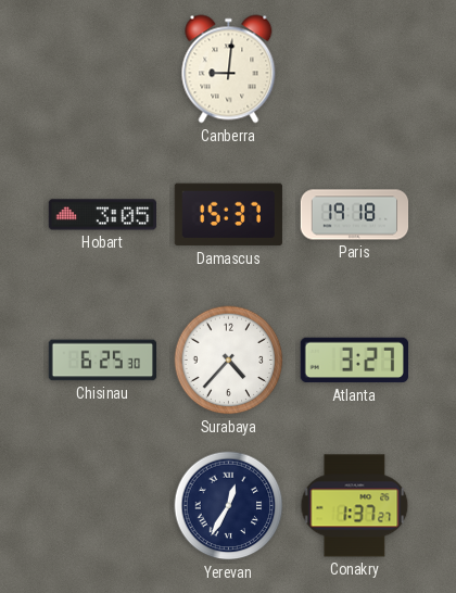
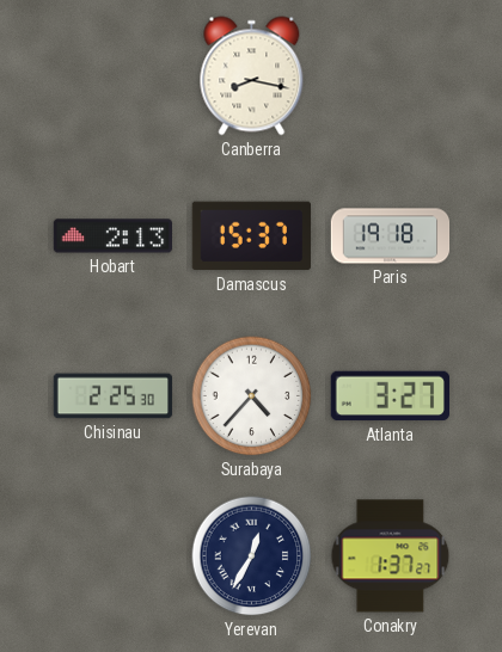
Canberra: 9:01 -> 8:17
Hobart: 3:05 -> 2:13
Chisinau: 6:25 -> 2:25
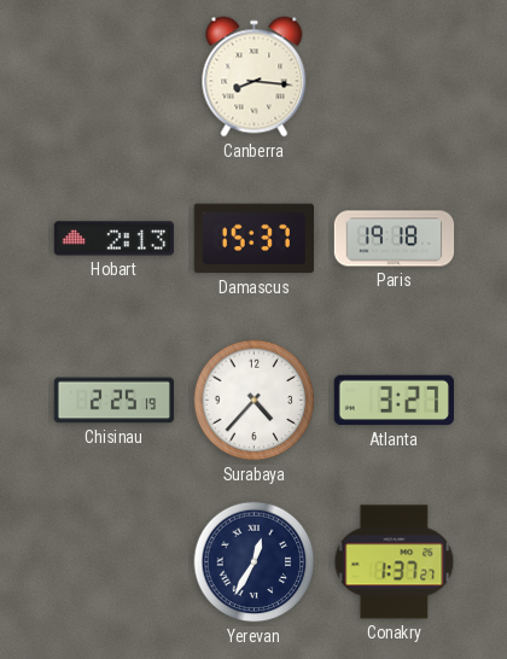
Canberra: 8:17 -> 8:16
Chisinau: 2:25:30 -> 2:25:19
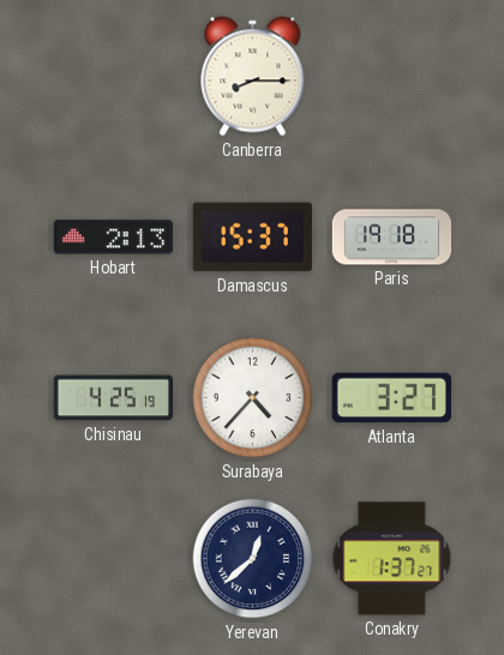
Canberra: 8:16 -> 8:15
Chisinau: 2:25 -> 4:25
Yerevan: 12:35 -> 12:38
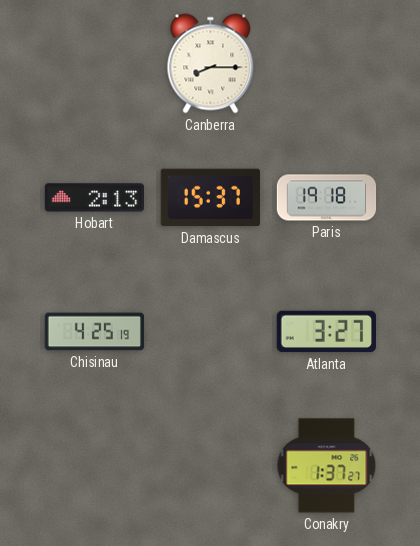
Surabaya: 4:37 -> none
Yerevan: 12:38 -> none
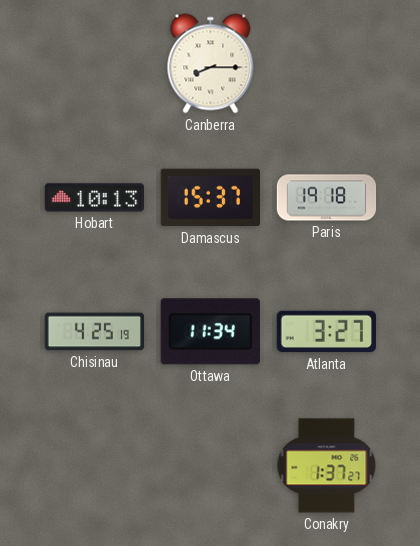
Hobart: 2:13 -> 10:13
Ottawa: none -> 11:34
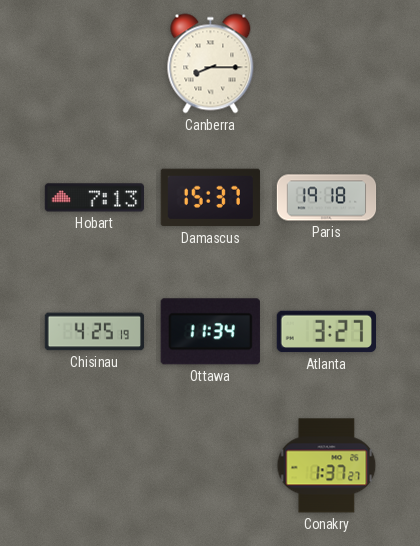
Hobart: 10:13 -> 7:13
